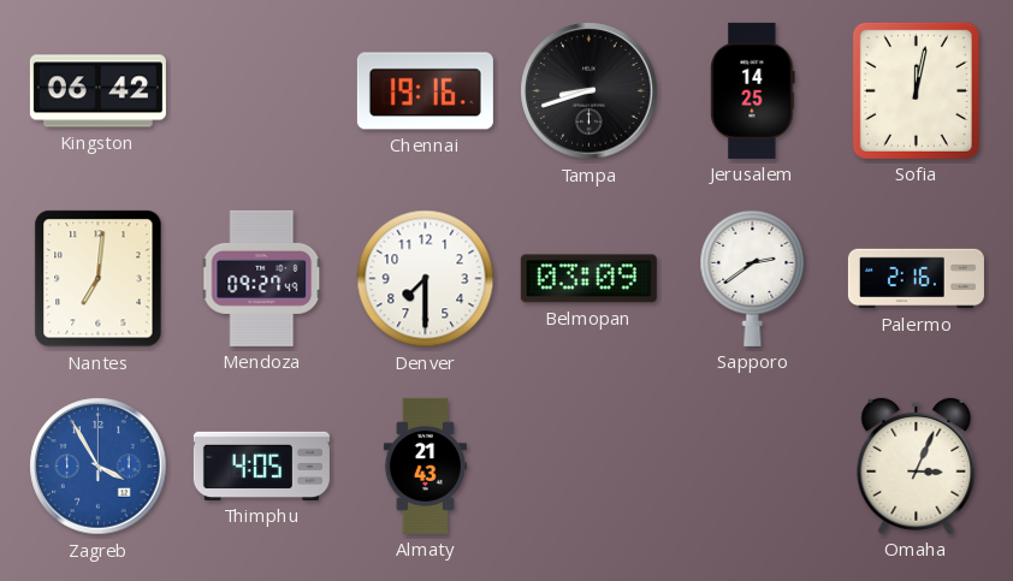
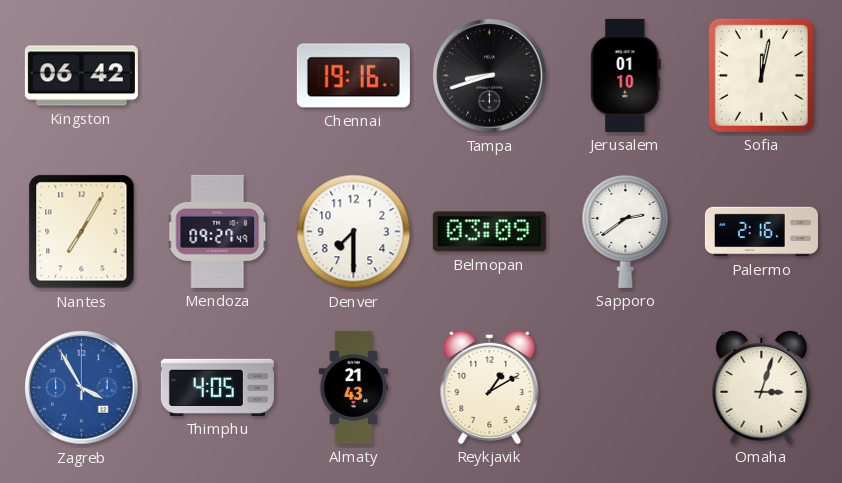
Jerusalem: 14:25 -> 01:10
Nantes: 7:01 -> 7:05
Reykjavik: none -> 1:10
Omaha: 3:04 -> 3:03
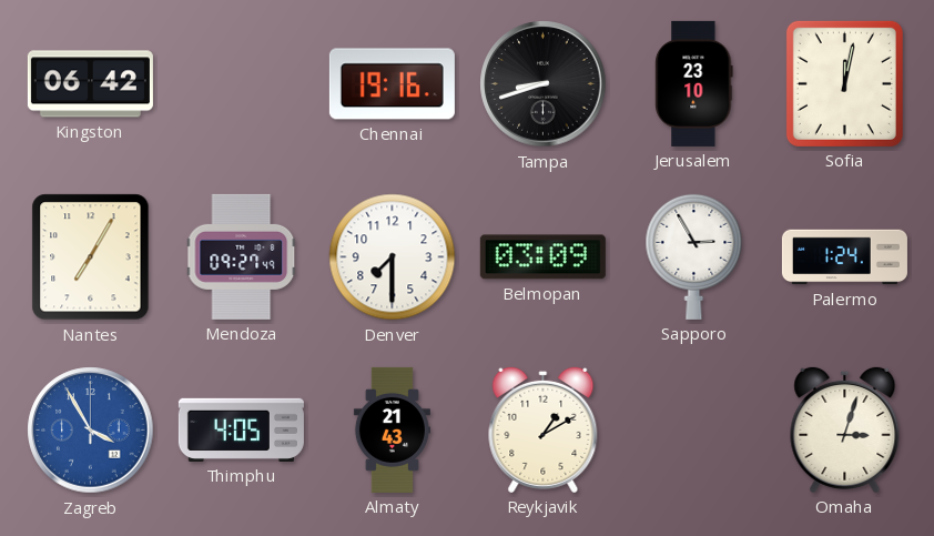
Jerusalem: 01:10 -> 23:10
Sapporo: 2:39 -> 2:55
Palermo: 2:16 -> 1:24
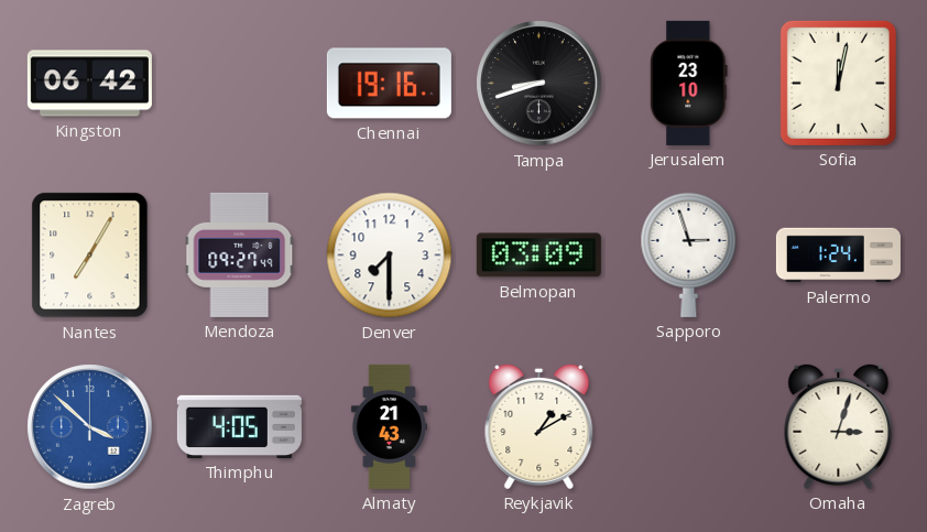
Sapporo: 2:55 -> 2:57
Zagreb: 3:55 -> 3:52
